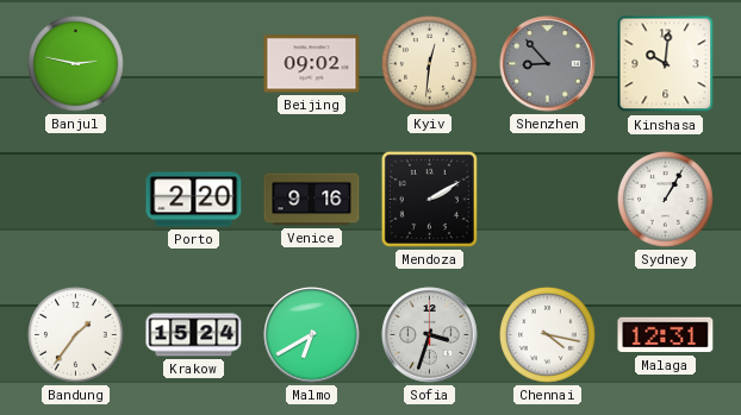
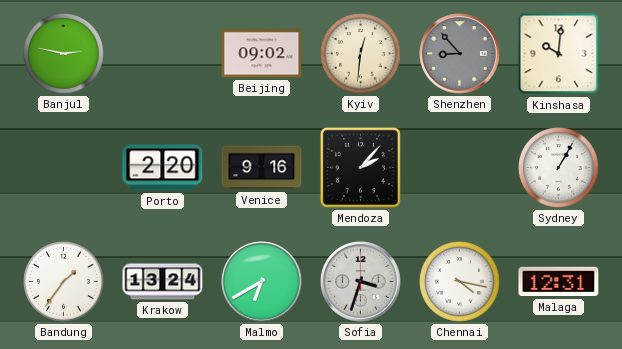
Mendoza: 2:10 -> 2:07
Krakow: 15:24 -> 13:24
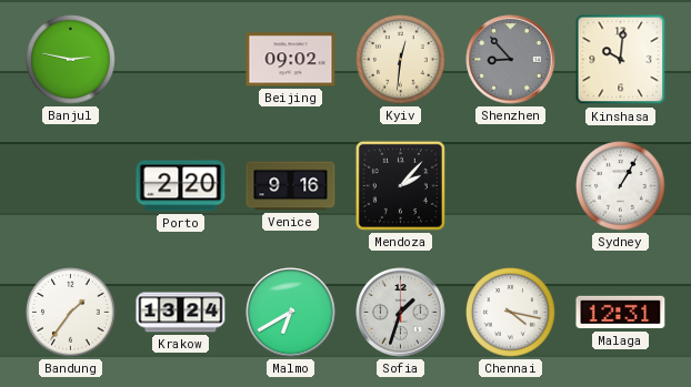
Sofia: 3:33 -> 1:33
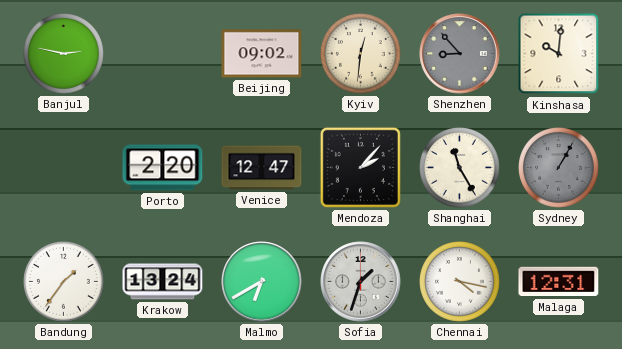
Venice: 9:16 -> 12:47
Shanghai: none -> 11:25
Sydney dial: white -> grey
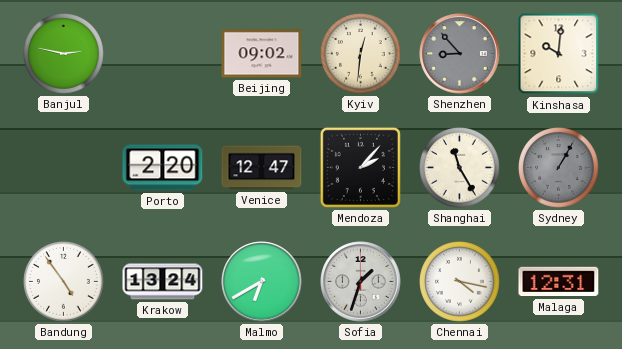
Bandung: 1:36 -> 4:54
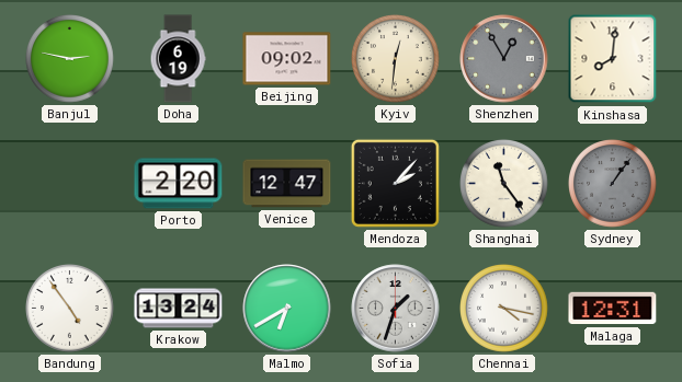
Doha: none -> 6:19
Shenzhen: 8:53 -> 12:55
Kinshasa: 10:01 -> 8:01
Shanghai: 11:25 -> 11:24
Sydney: 1:05 -> 1:06
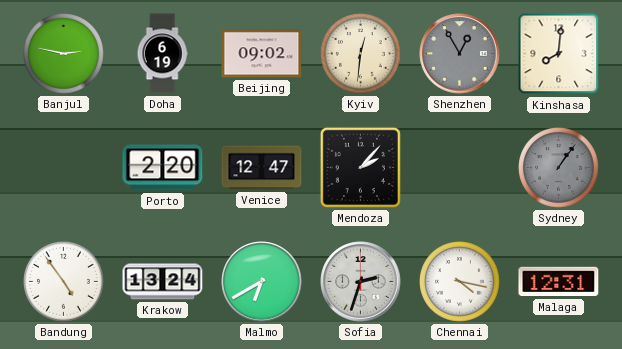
Shanghai: 11:24 -> none
Sofia: 1:33 -> 2:33
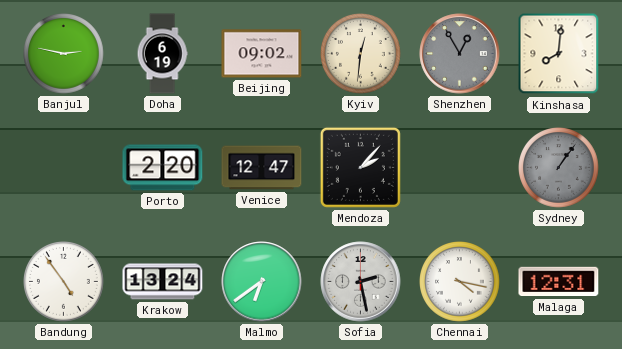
Malmo: 6:40 -> 6:39
Sofia: 2:33 -> 2:28
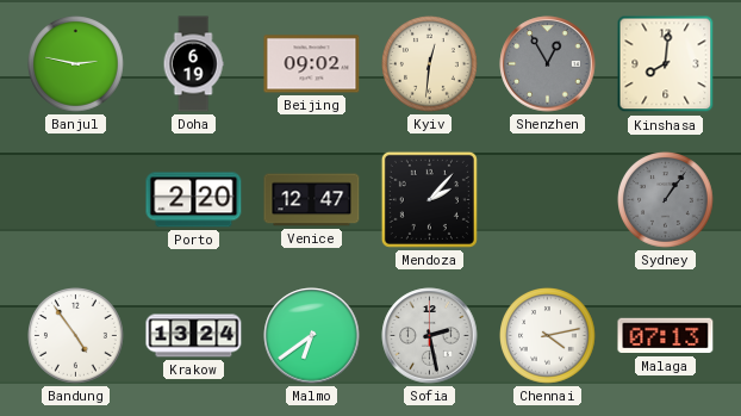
Chennai: 4:17 -> 4:13
Malaga: 12:31 -> 07:13
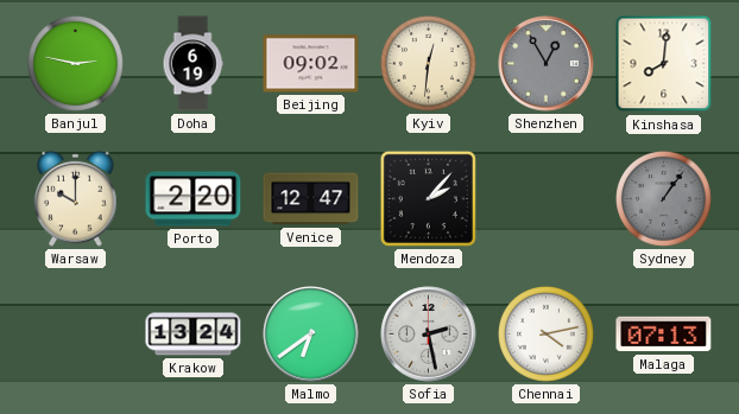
Warsaw: none -> 10:00
Bandung: 4:54 -> none
